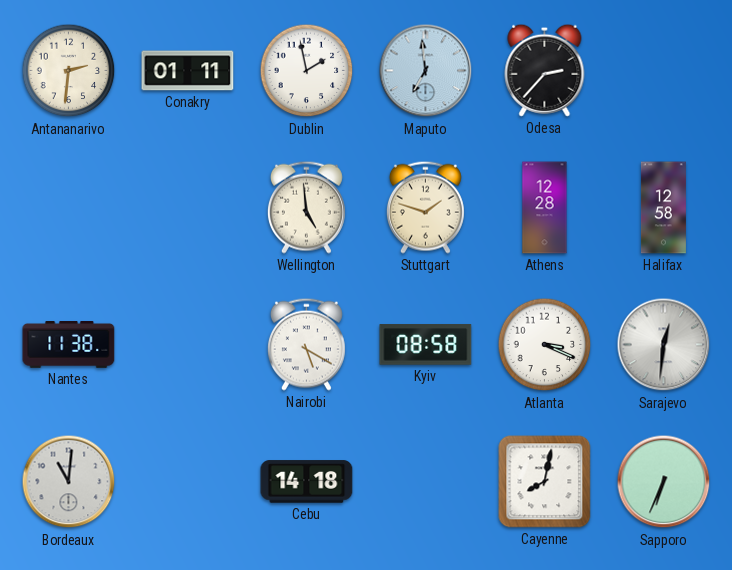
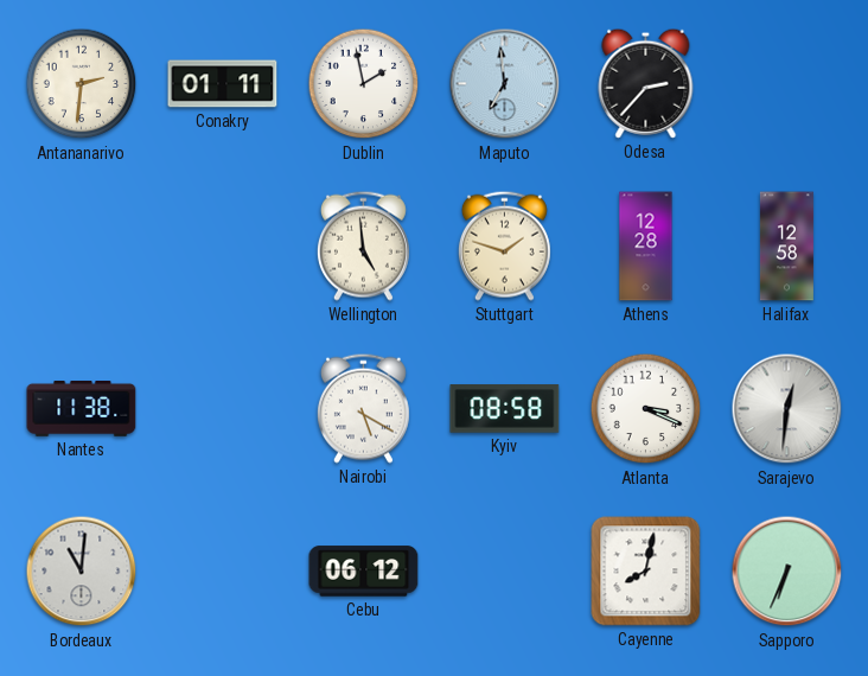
Cebu: 14:18 -> 06:12
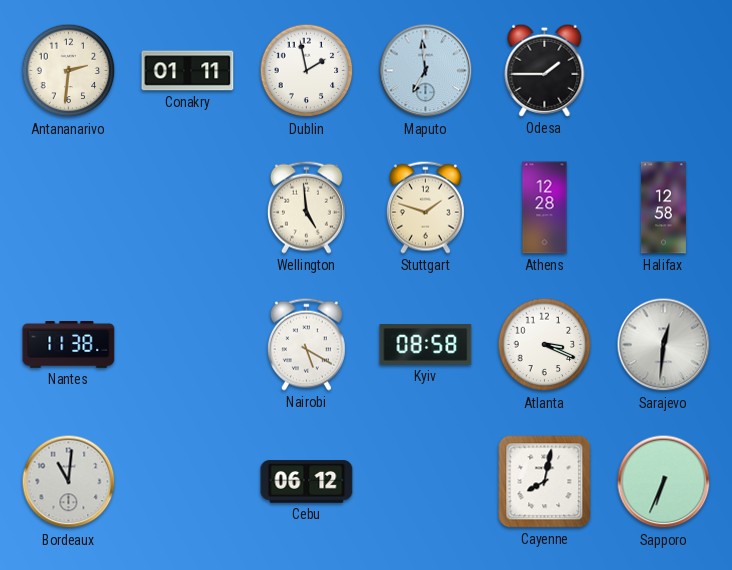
Odesa: 2:37 -> 1:45
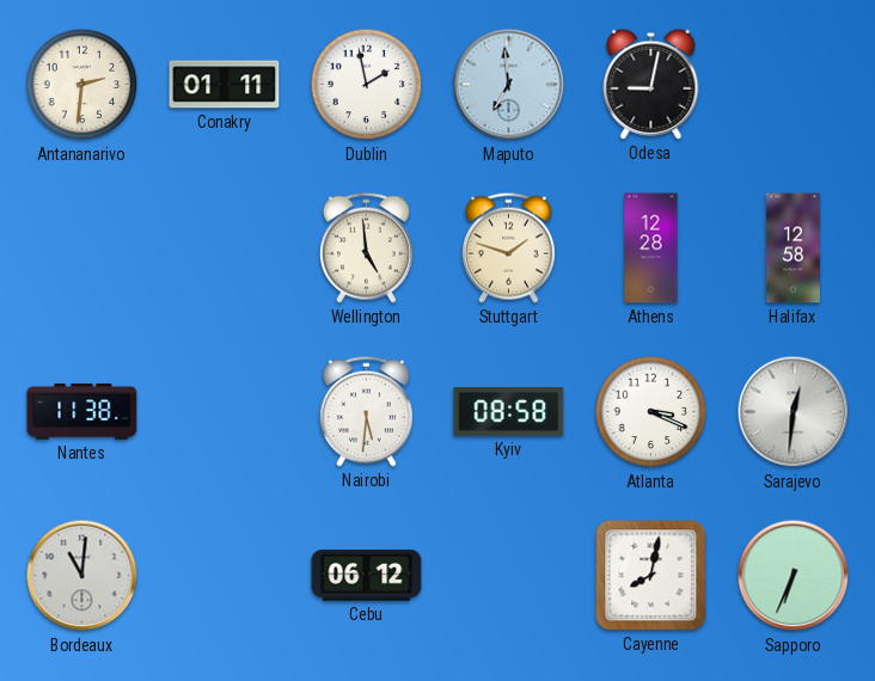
Odesa: 1:45 -> 9:02
Nairobi: 5:20 -> 5:31
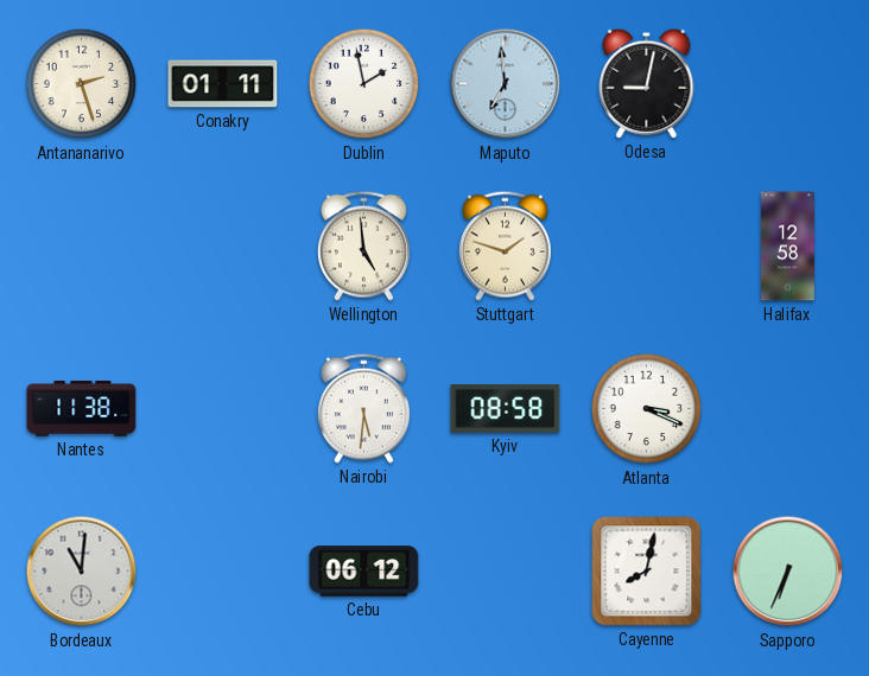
Antananarivo: 2:31 -> 2:27
Athens: 12:28 -> none
Sarajevo: 12:31 -> none
